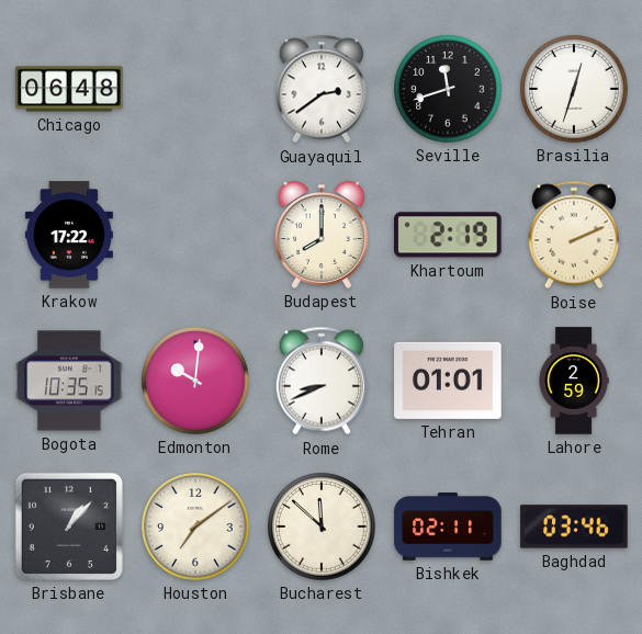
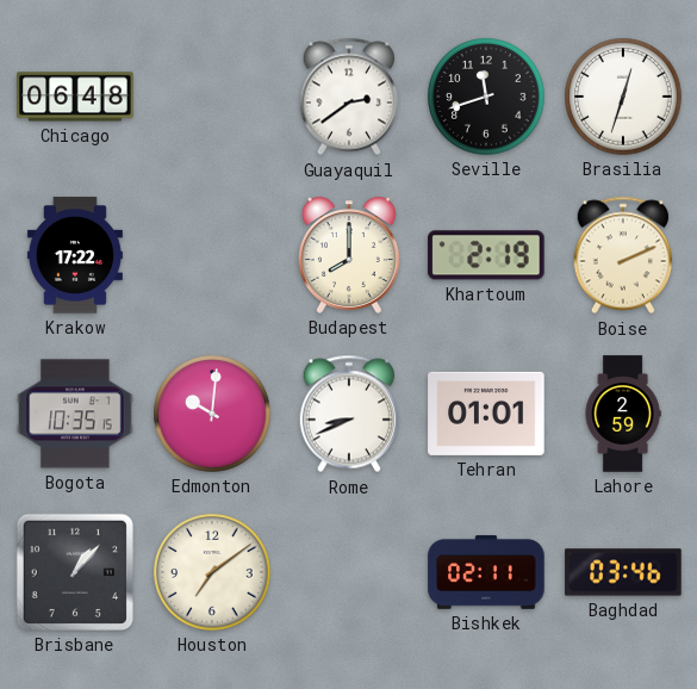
Bucharest: 11:52 -> none
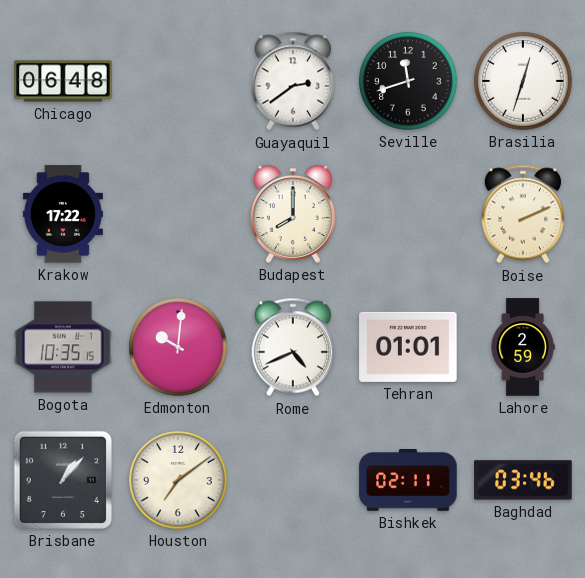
Khartoum: 2:19 -> none
Rome: 8:41 -> 4:41
